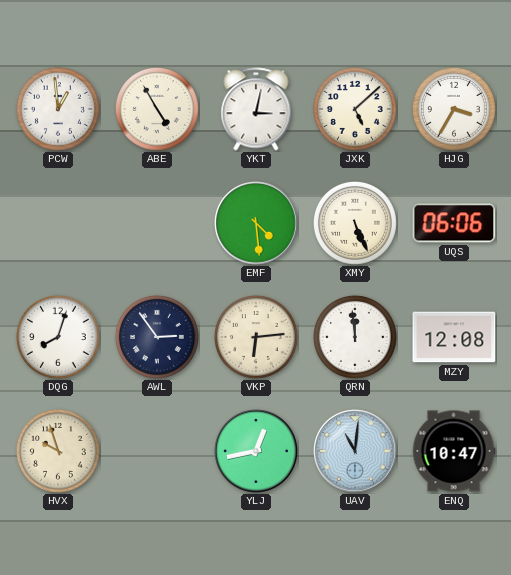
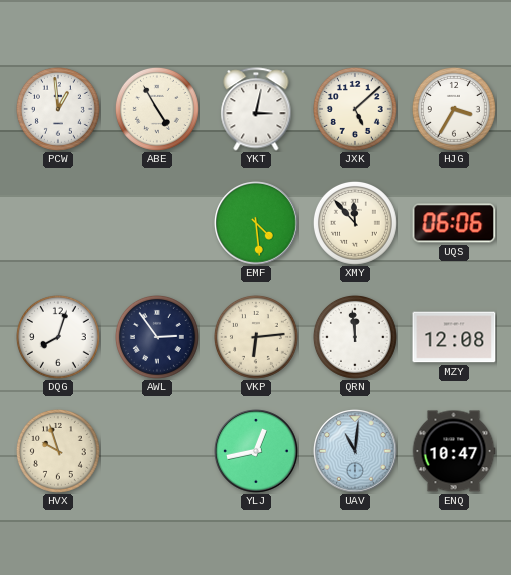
XMY: 5:26 -> 11:53
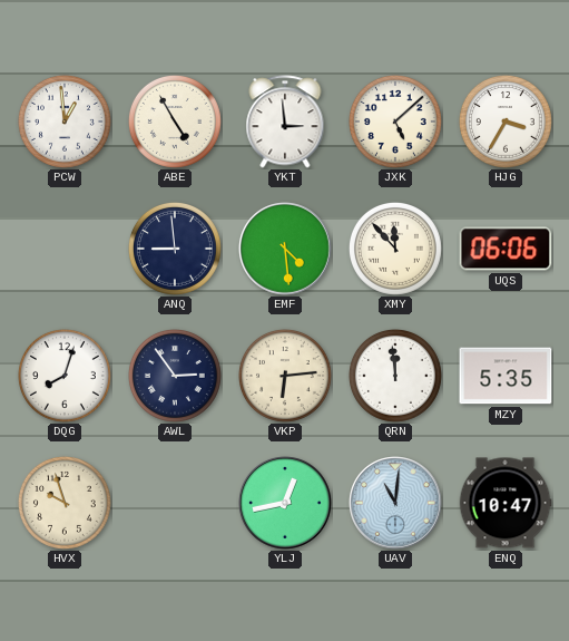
YKT: 3:02 -> 2:59
ANQ: none -> 8:59
MZY: 12:08 -> 5:35
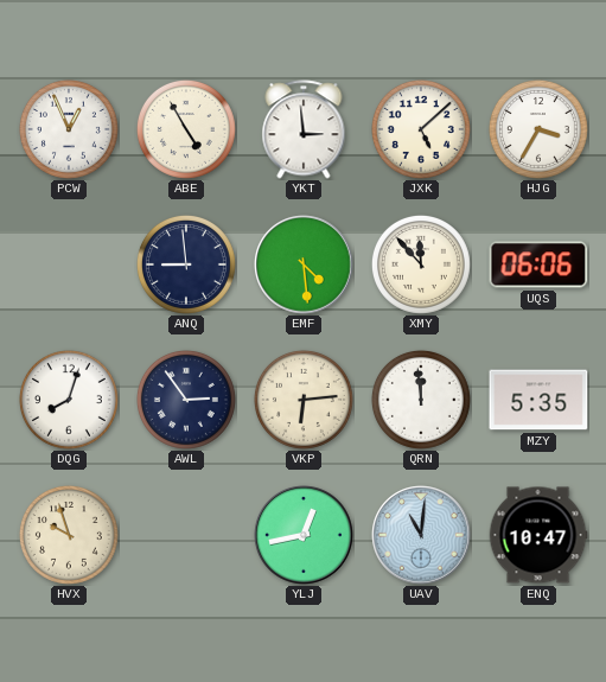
PCW: 12:59 -> 12:56
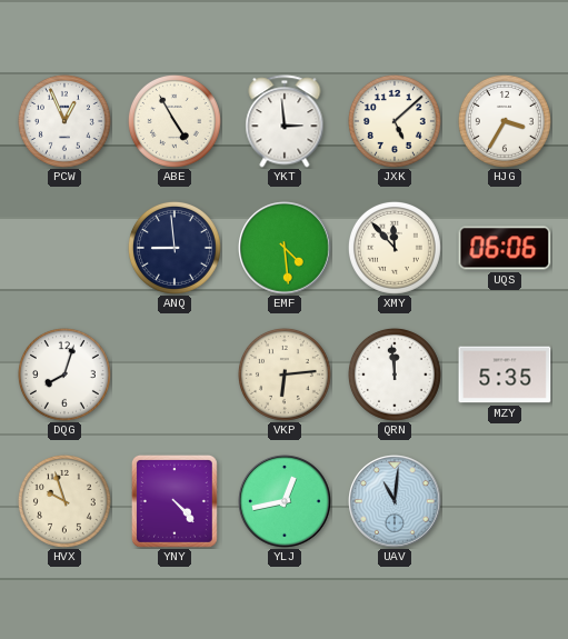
AWL: 2:54 -> none
YNY: none -> 4:23
ENQ: 10:47 -> none
